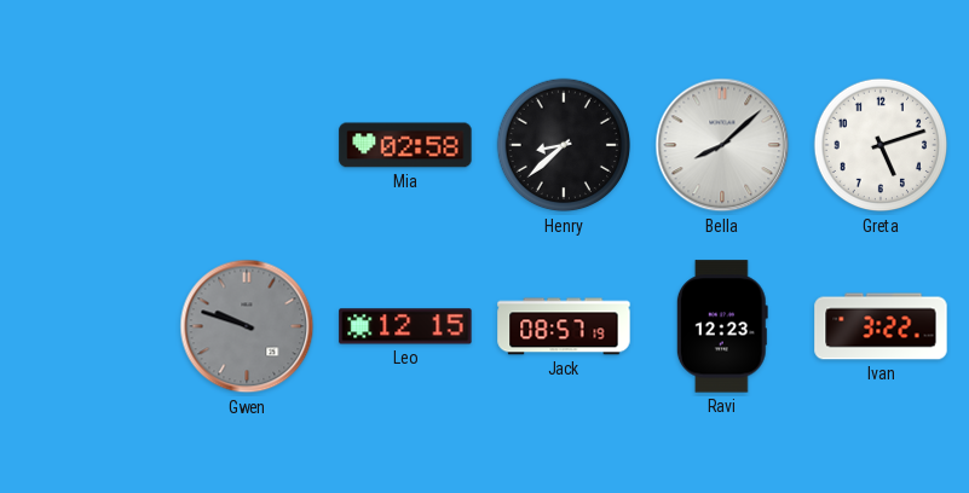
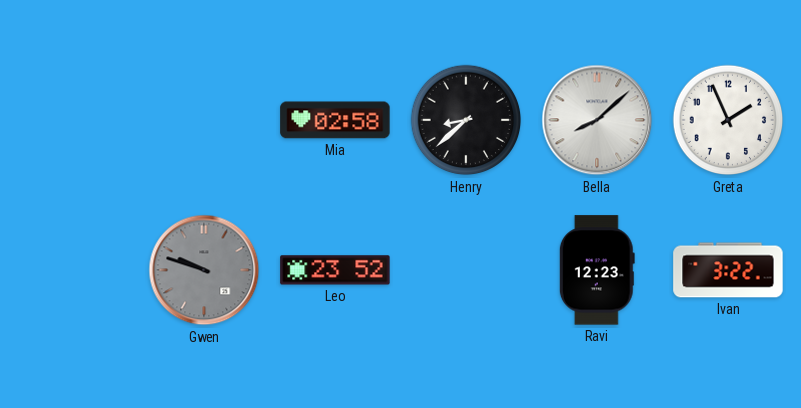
Greta: 5:12 -> 1:56
Leo: 12:15 -> 23:52
Jack: 08:57 -> none
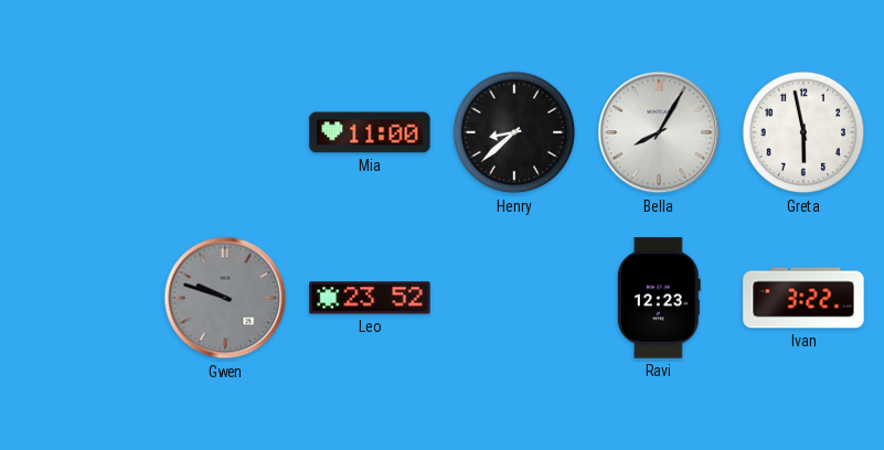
Mia: 02:58 -> 11:00
Bella: 8:08 -> 8:05
Greta: 1:56 -> 5:58
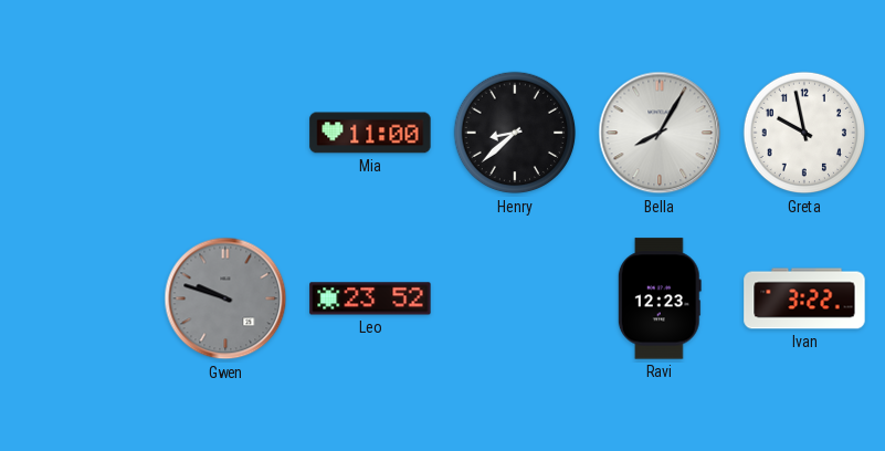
Greta: 5:58 -> 9:58
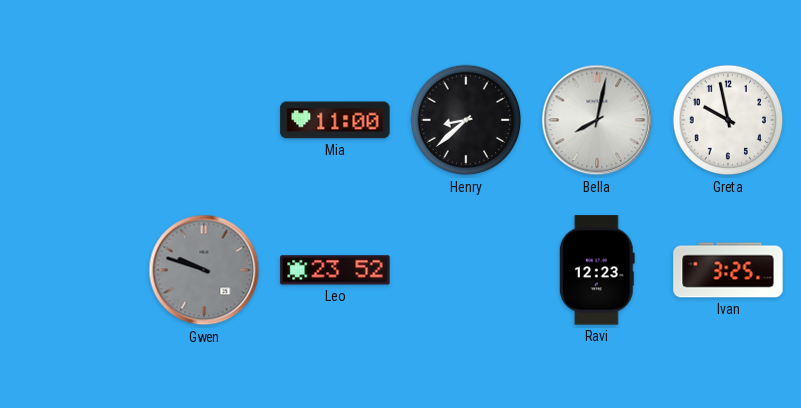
Bella: 8:05 -> 8:02
Ivan: 3:22 -> 3:25
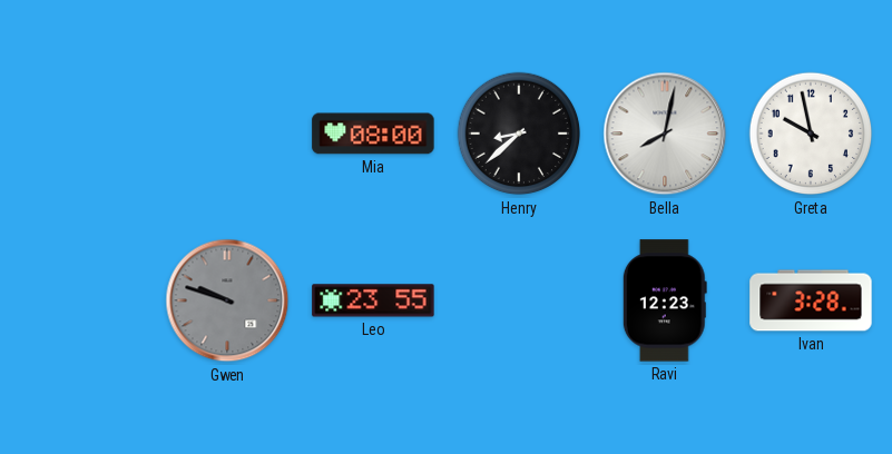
Mia: 11:00 -> 08:00
Leo: 23:52 -> 23:55
Ivan: 3:25 -> 3:28
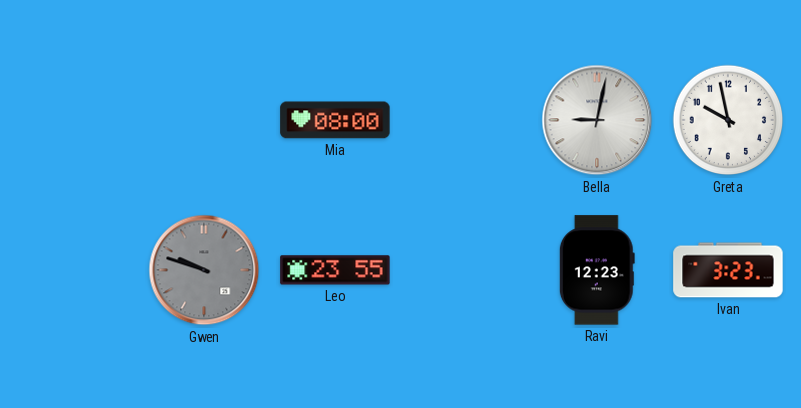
Henry: 8:38 -> none
Bella: 8:02 -> 9:02
Ivan: 3:28 -> 3:23
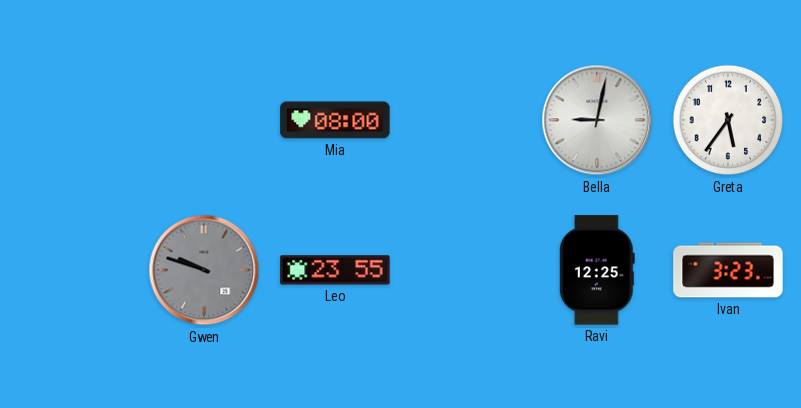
Greta: 9:58 -> 5:36
Ravi: 12:23 -> 12:25
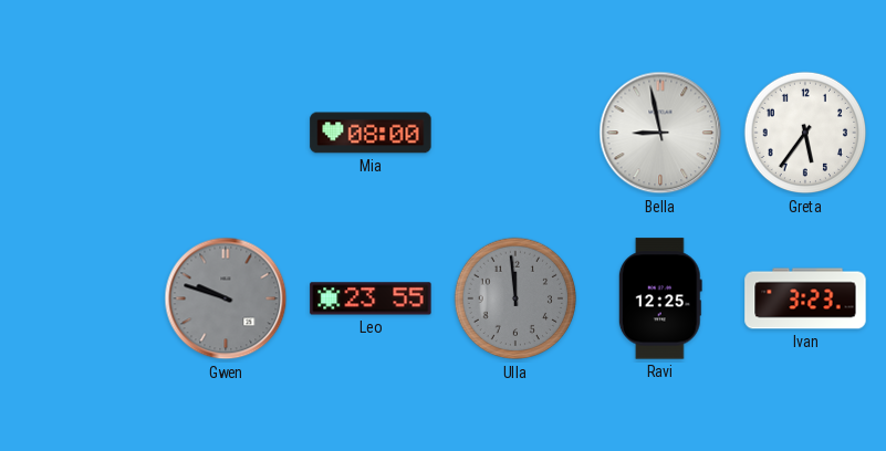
Bella: 9:02 -> 8:58
Ulla: none -> 11:59
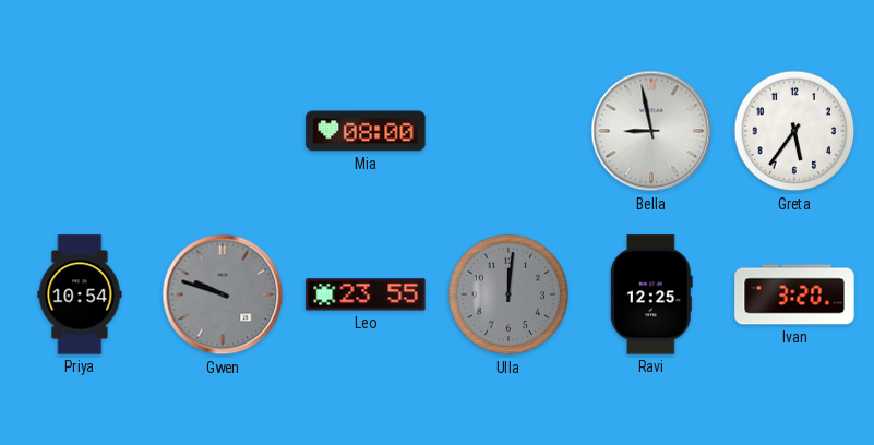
Priya: none -> 10:54
Ulla: 11:59 -> 12:01
Ivan: 3:23 -> 3:20
